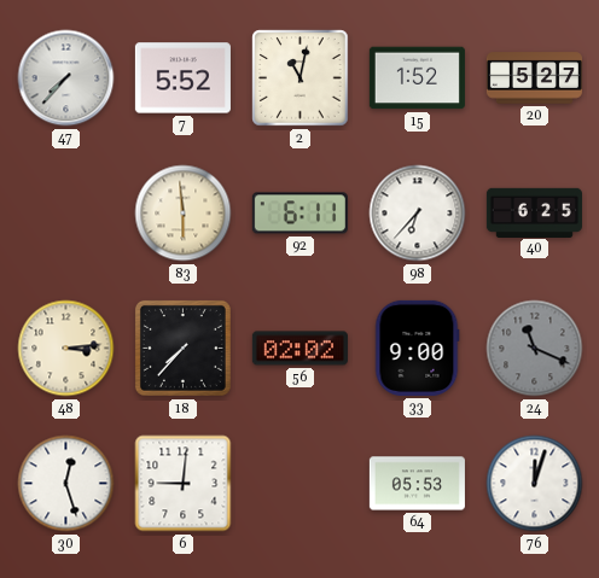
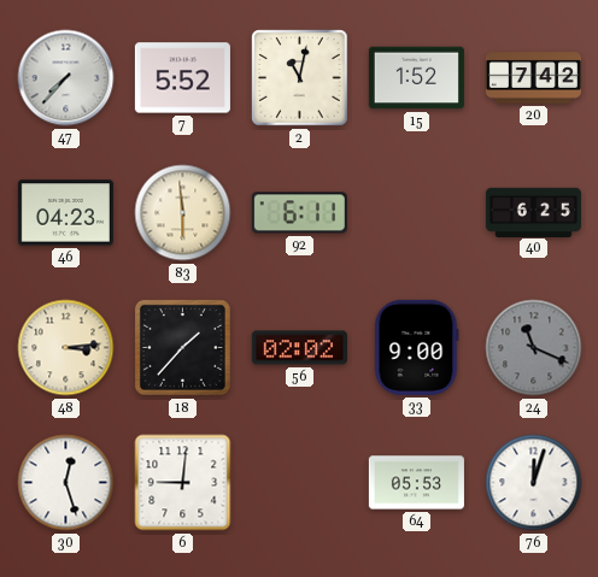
20: 5:27 -> 7:42
46: none -> 04:23
98: 6:37 -> none
18: 7:37 -> 1:37
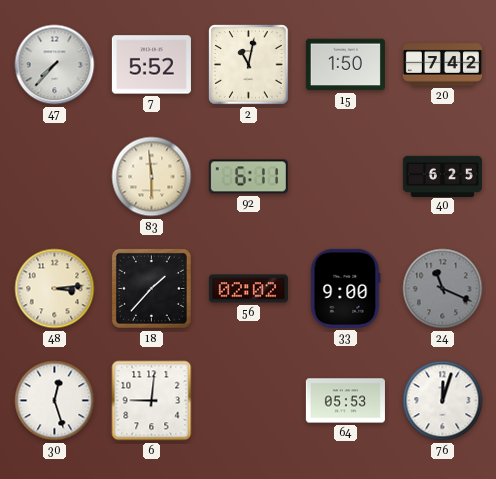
15: 1:52 -> 1:50
46: 04:23 -> none
